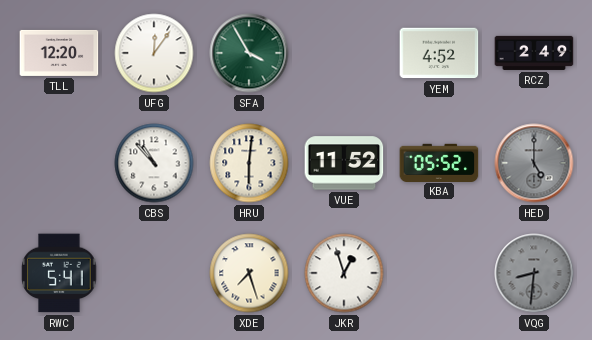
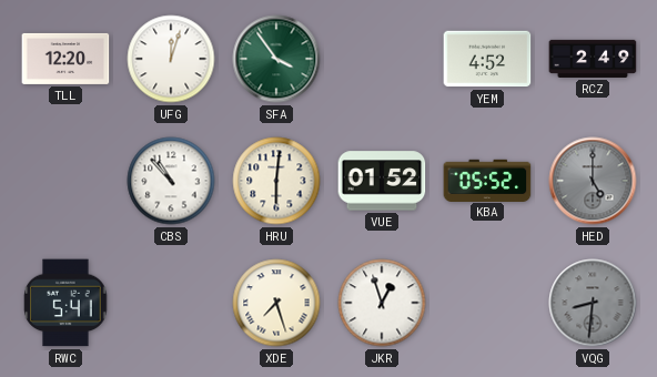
UFG: 12:06 -> 12:03
SFA: 3:55 -> 3:54
VUE: 11:52 -> 01:52
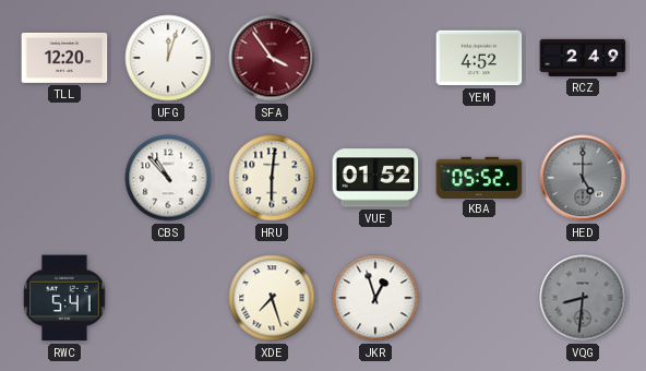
SFA dial: green -> burgundy
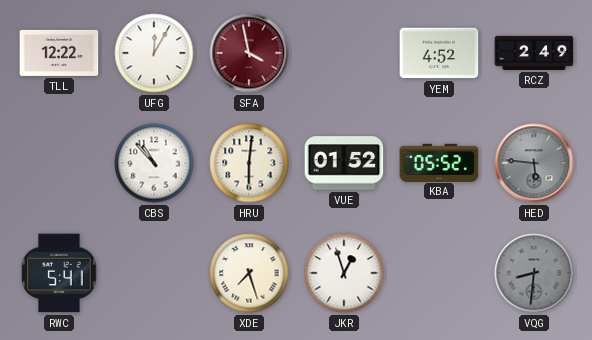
TLL: 12:20 -> 12:22
UFG: 12:03 -> 12:05
SFA: 3:54 -> 3:58
HED: 5:00 -> 5:46
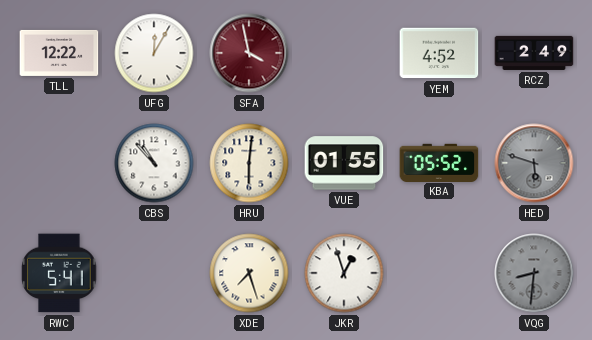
VUE: 01:52 -> 01:55
HED: 5:46 -> 5:48
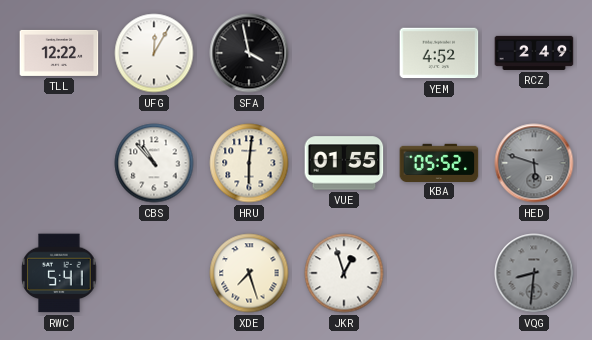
SFA dial: burgundy -> black
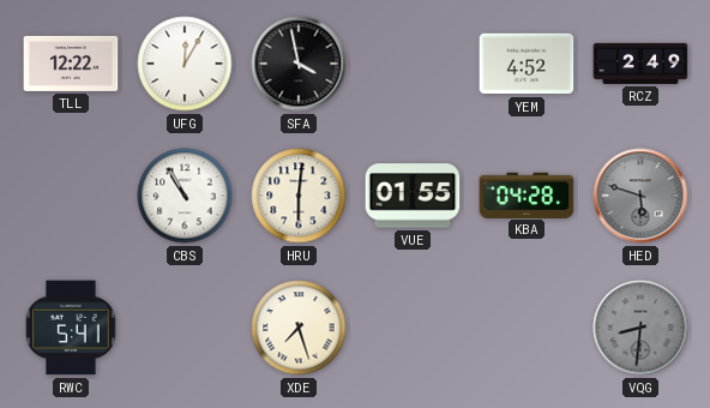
CBS: 10:53 -> 10:55
KBA: 05:52 -> 04:28
JKR: 12:57 -> none
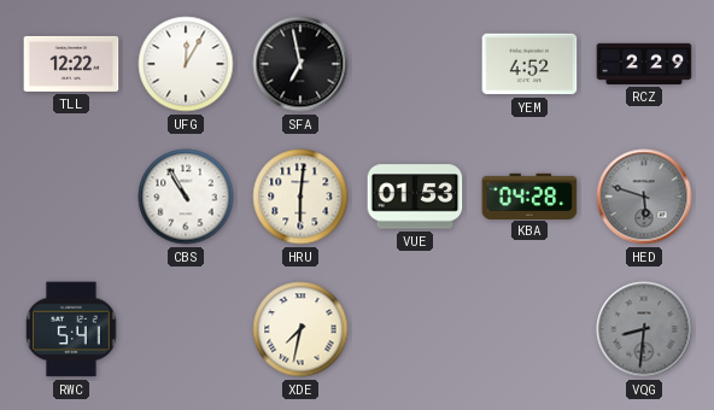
SFA: 3:58 -> 6:58
RCZ: 2:49 -> 2:29
VUE: 01:55 -> 01:53
XDE: 7:27 -> 7:32
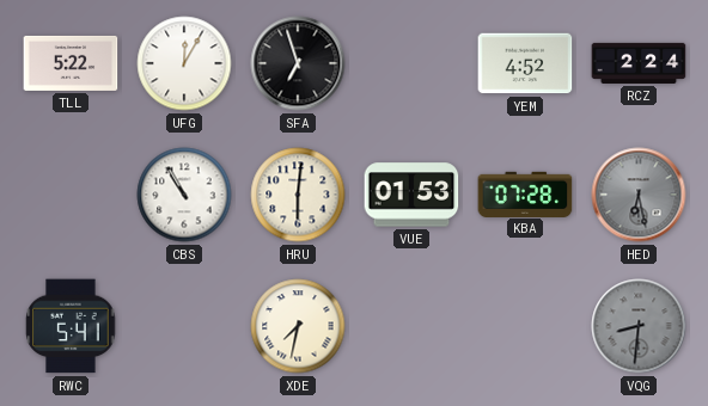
TLL: 12:22 -> 5:22
SFA: 6:58 -> 6:57
RCZ: 2:29 -> 2:24
KBA: 04:28 -> 07:28
HED: 5:48 -> 6:28
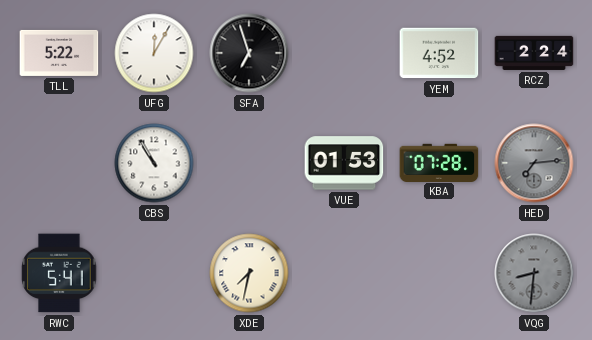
HRU: 6:01 -> none
HED: 6:28 -> 7:14
